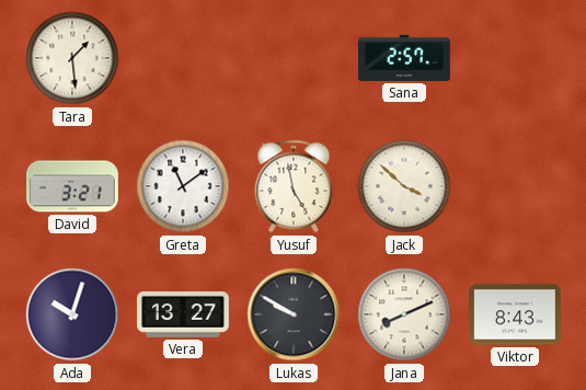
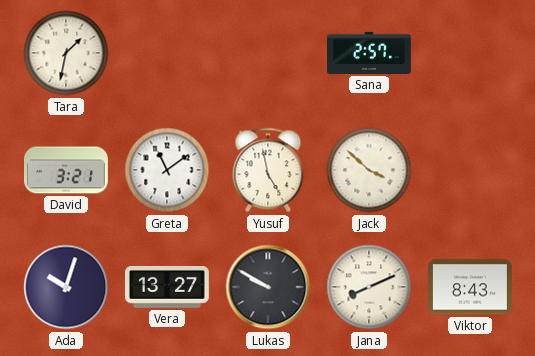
Tara: 1:29 -> 1:32
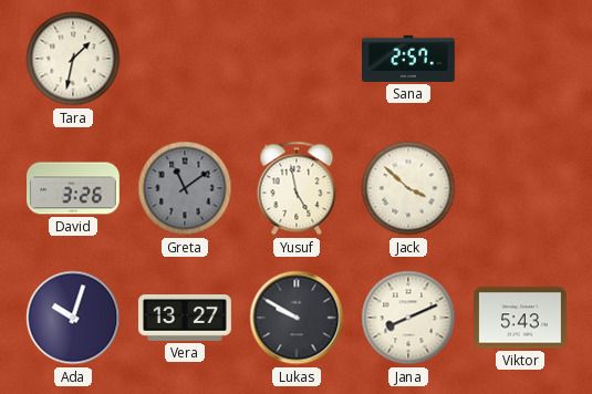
David: 3:21 -> 3:26
Greta dial: white -> grey
Viktor: 8:43 -> 5:43
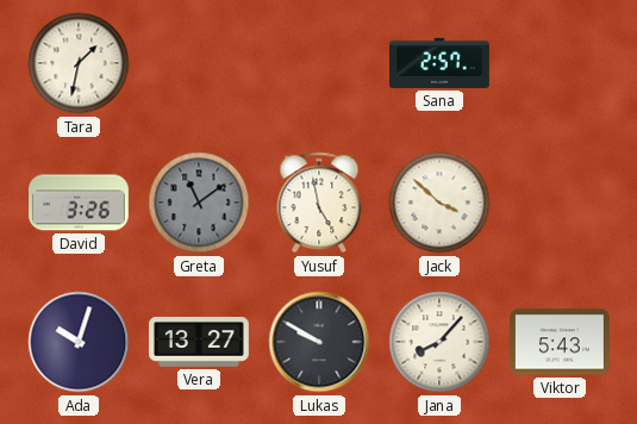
Jana: 8:11 -> 8:07
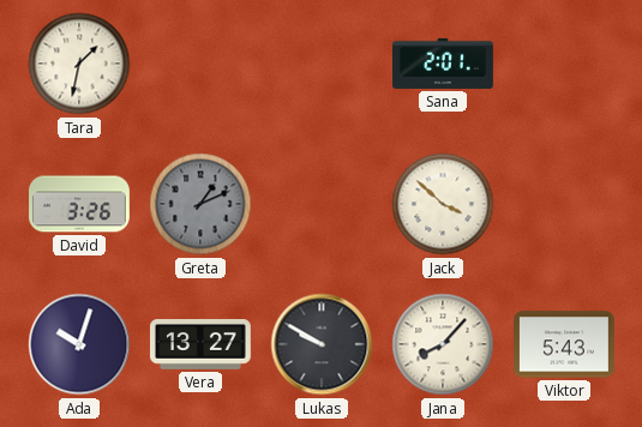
Sana: 2:57 -> 2:01
Greta: 11:09 -> 1:11
Yusuf: 4:58 -> none
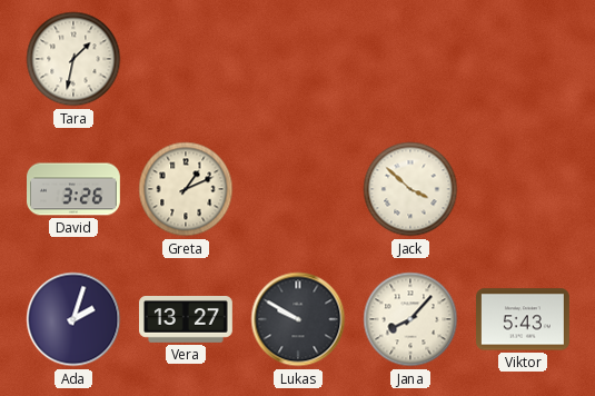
Sana: 2:01 -> none
Greta dial: grey -> cream
Ada: 10:03 -> 2:03
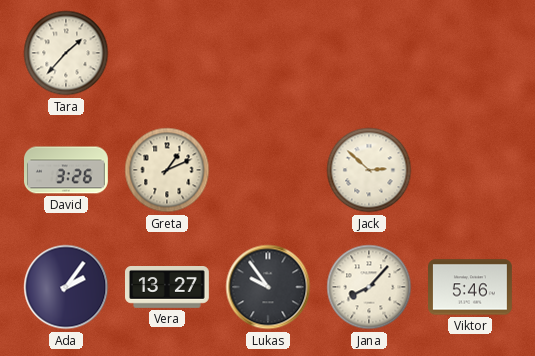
Tara: 1:32 -> 1:37
Jack: 3:52 -> 2:52
Ada: 2:03 -> 2:06
Lukas: 9:50 -> 9:54
Viktor: 5:43 -> 5:46
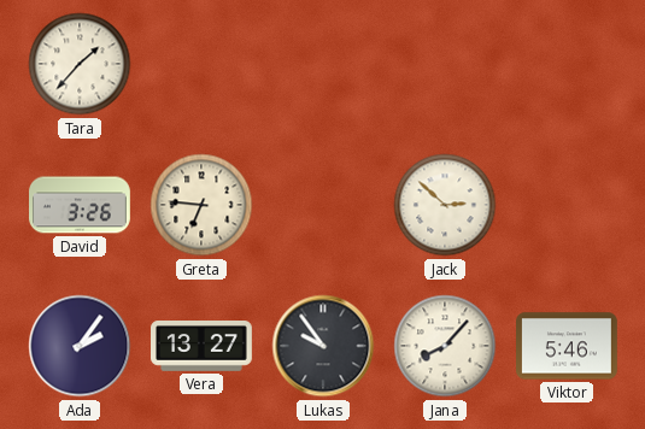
Greta: 1:11 -> 6:46
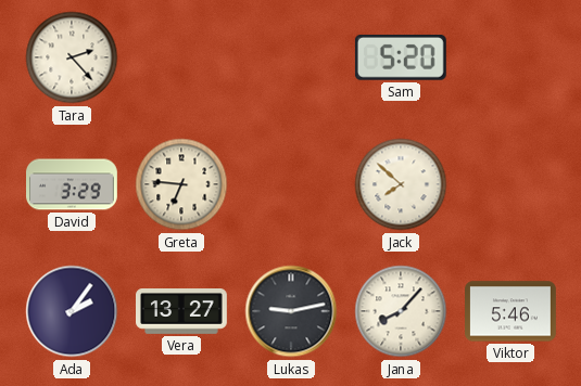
Tara: 1:37 -> 2:23
Sam: none -> 5:20
David: 3:26 -> 3:29
Jack: 2:52 -> 7:52
Lukas: 9:54 -> 9:13
